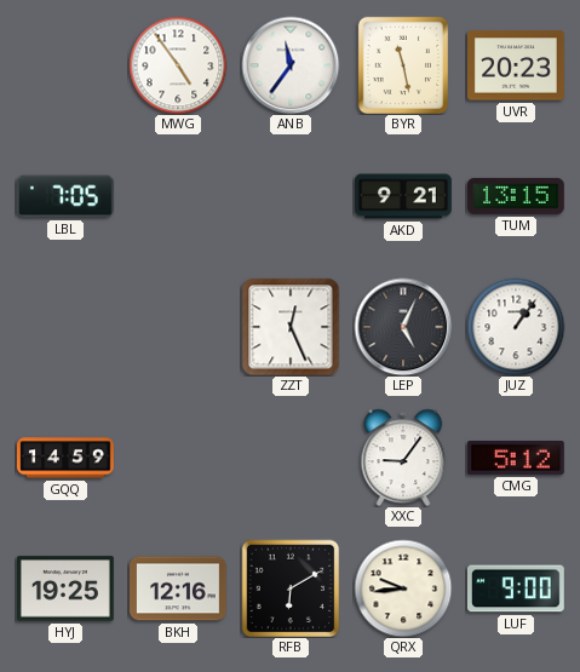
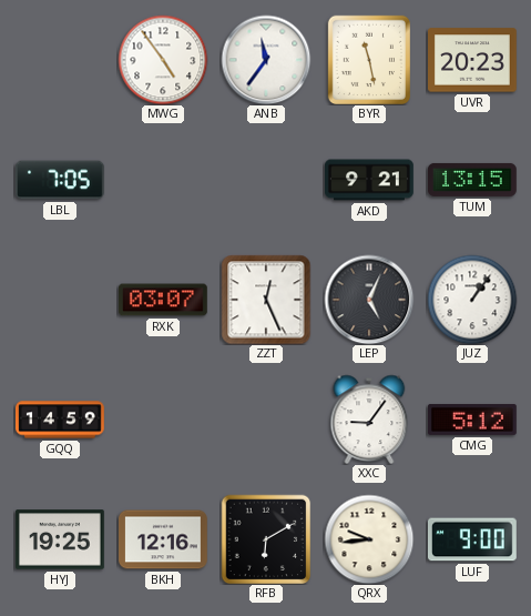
RXK: none -> 03:07
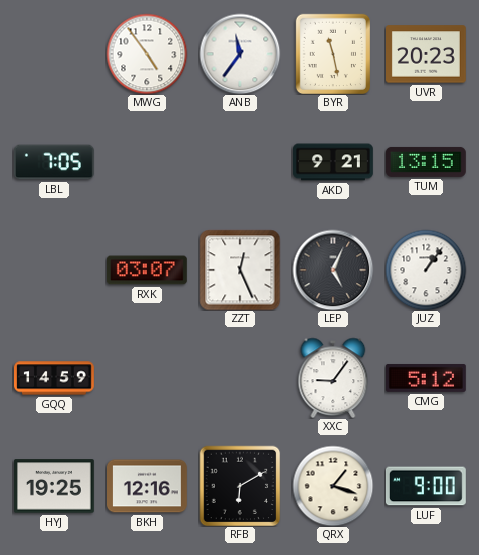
QRX: 9:44 -> 1:18
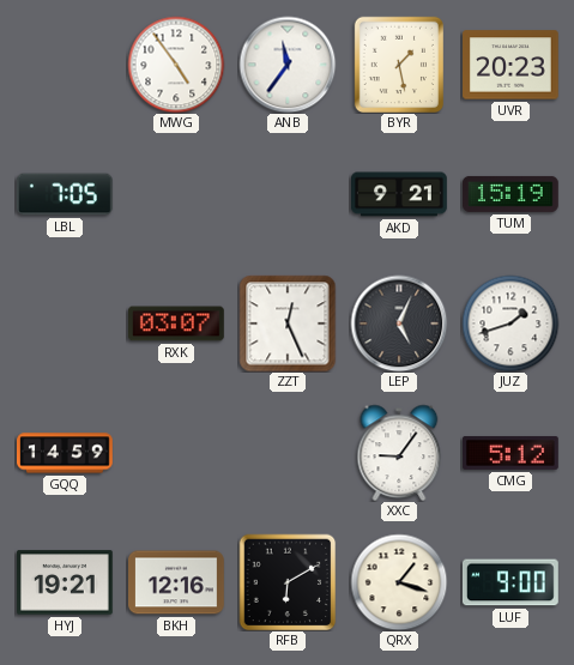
BYR: 11:28 -> 1:28
TUM: 13:15 -> 15:19
JUZ: 1:06 -> 1:42
HYJ: 19:25 -> 19:21
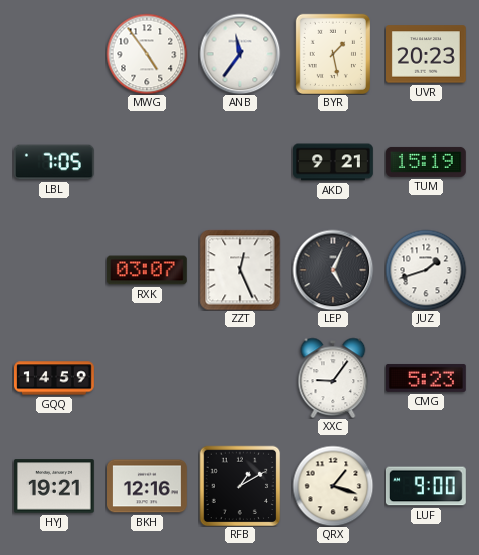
CMG: 5:12 -> 5:23
RFB: 6:10 -> 1:10
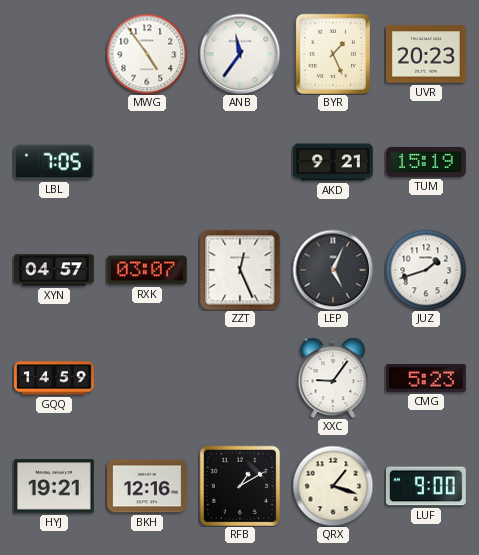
BYR: 1:28 -> 1:26
XYN: none -> 04:57
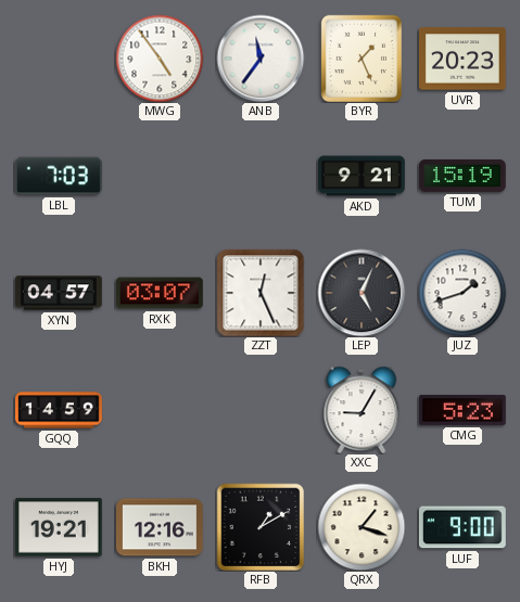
LBL: 7:05 -> 7:03
XXC: 9:06 -> 9:05
